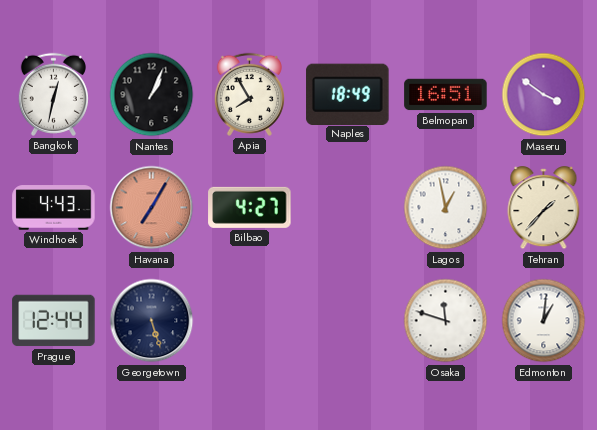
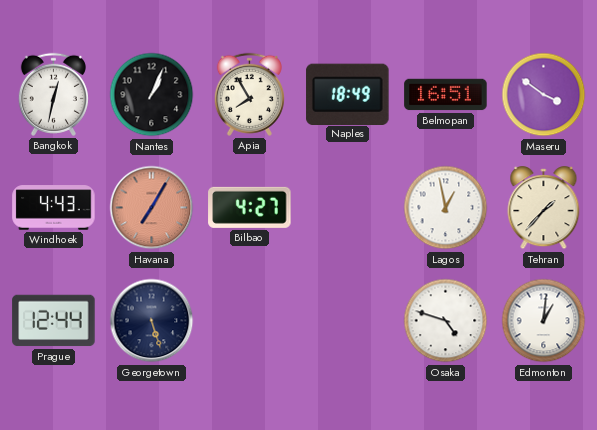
Osaka: 11:48 -> 4:48
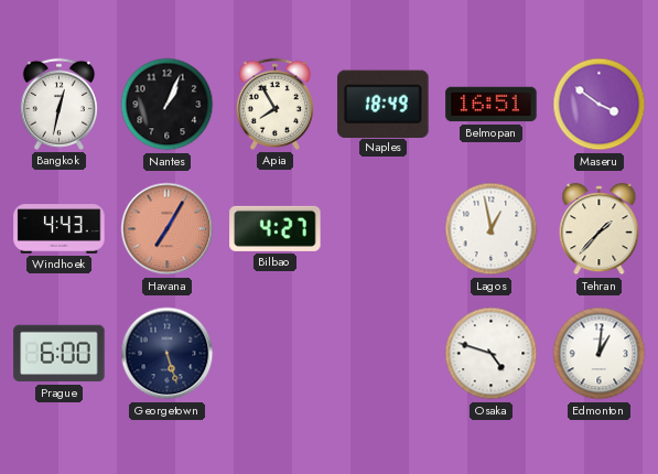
Prague: 12:44 -> 6:00
